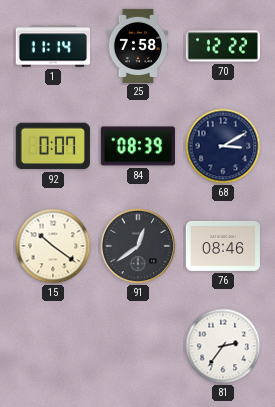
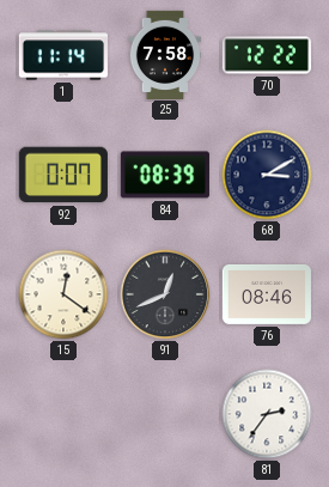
15: 10:21 -> 12:21
91: 12:39 -> 12:41
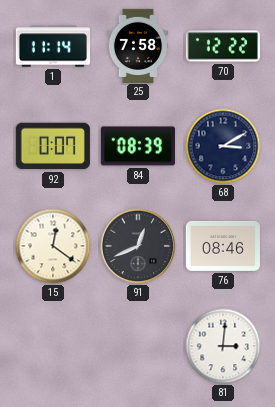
81: 2:36 -> 3:01
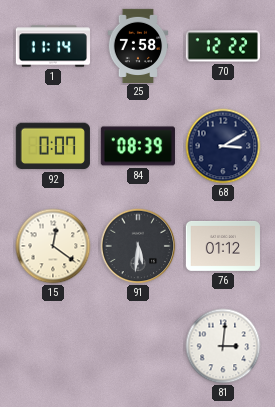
91: 12:41 -> 5:31
76: 08:46 -> 01:12
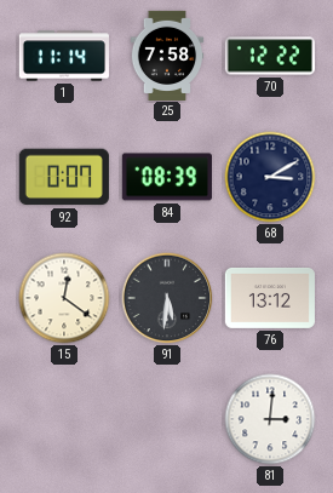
76: 01:12 -> 13:12
